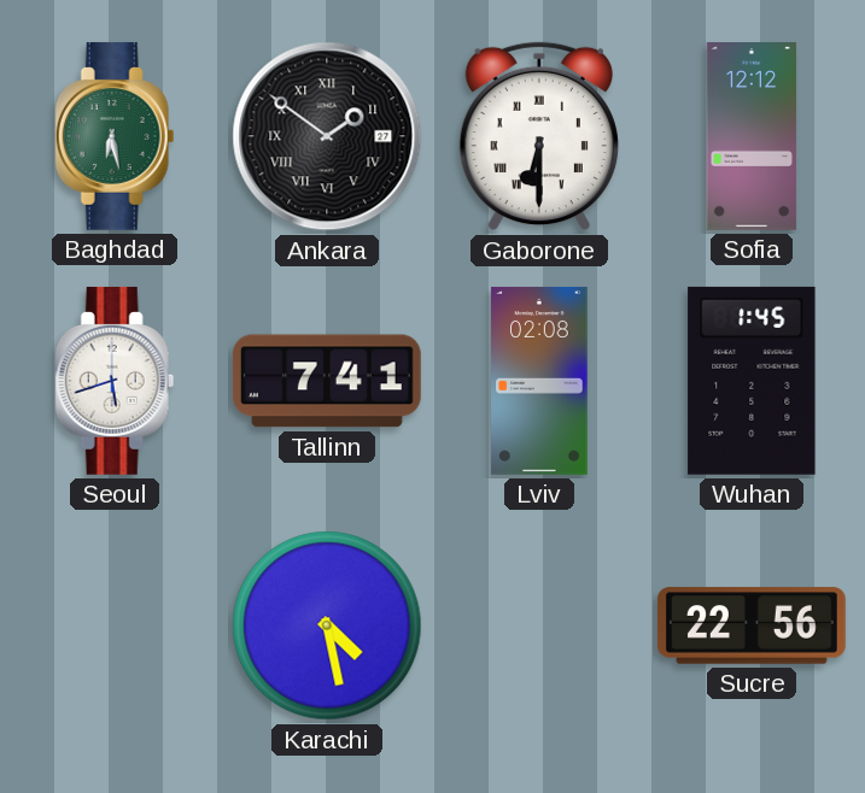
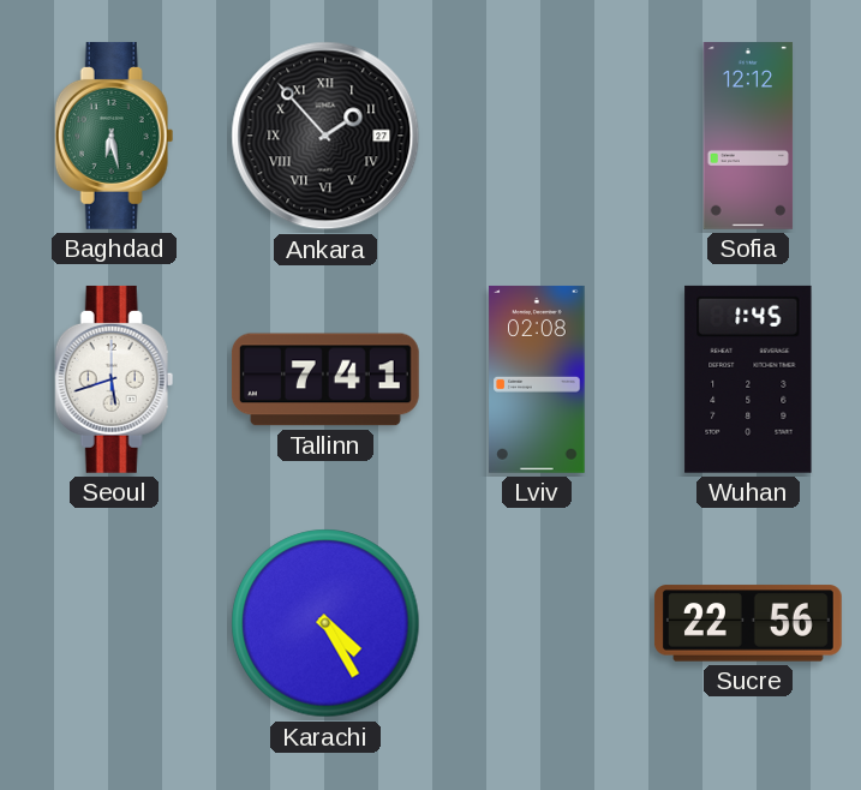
Ankara: 1:51 -> 1:53
Gaborone: 6:30 -> none
Karachi: 4:28 -> 4:25
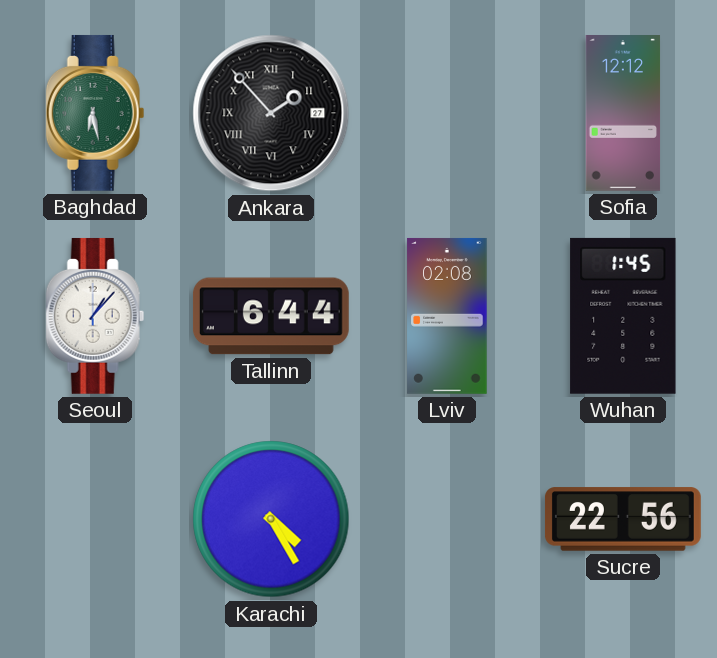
Seoul: 5:42 -> 1:07
Tallinn: 7:41 -> 6:44
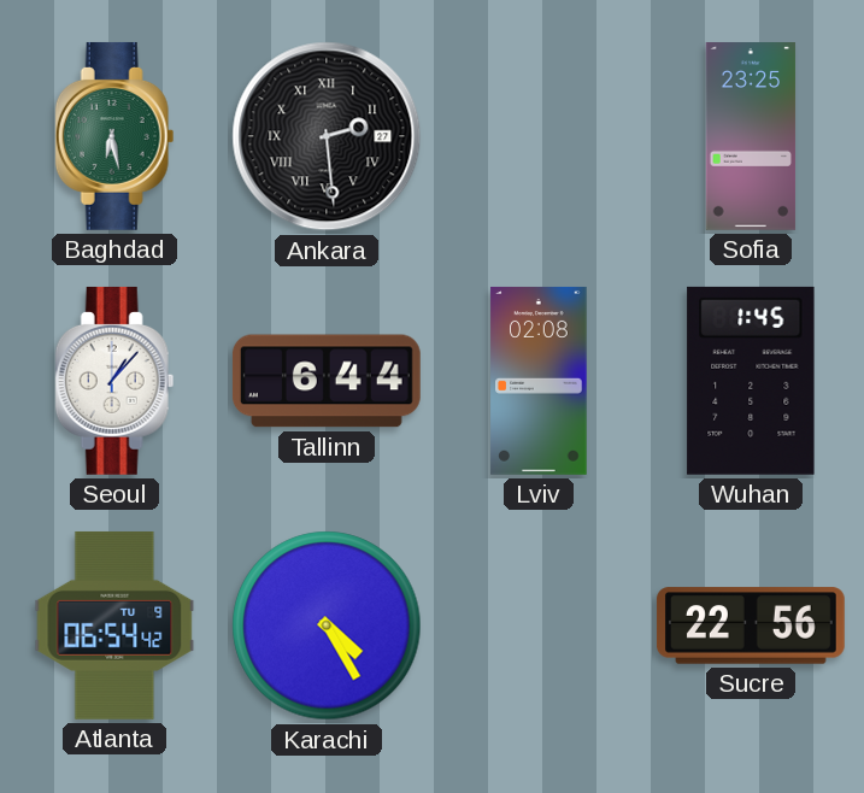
Ankara: 1:53 -> 2:29
Sofia: 12:12 -> 23:25
Atlanta: none -> 06:54
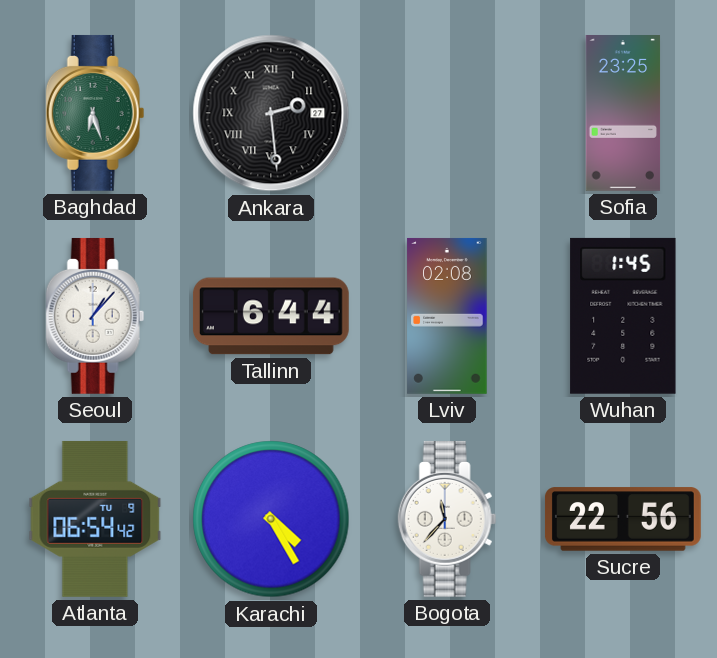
Baghdad: 6:28 -> 6:27
Bogota: none -> 11:37
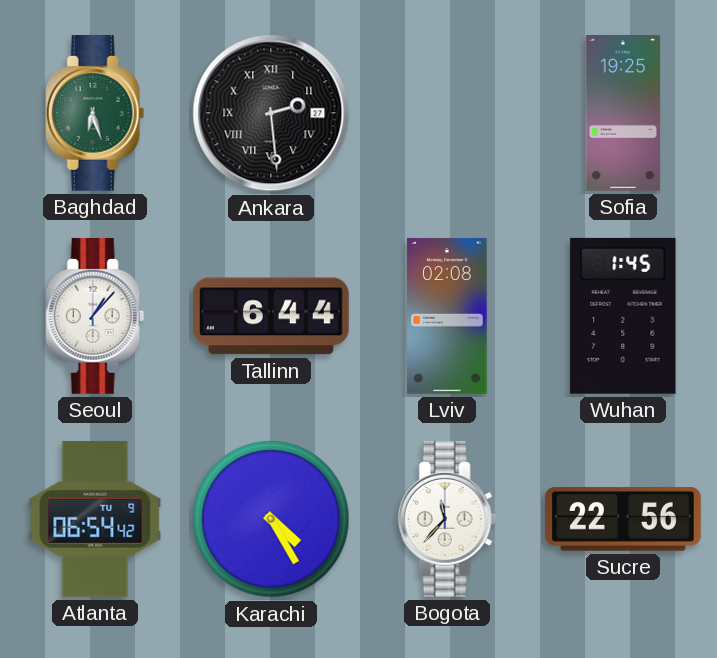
Sofia: 23:25 -> 19:25
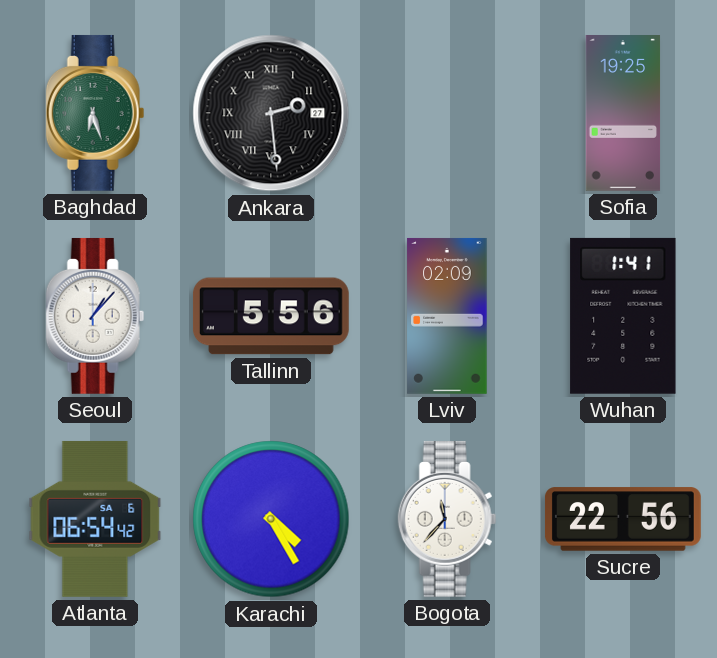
Tallinn: 6:44 -> 5:56
Lviv: 02:08 -> 02:09
Wuhan: 1:45 -> 1:41
Atlanta date: TU 9 -> SA 6
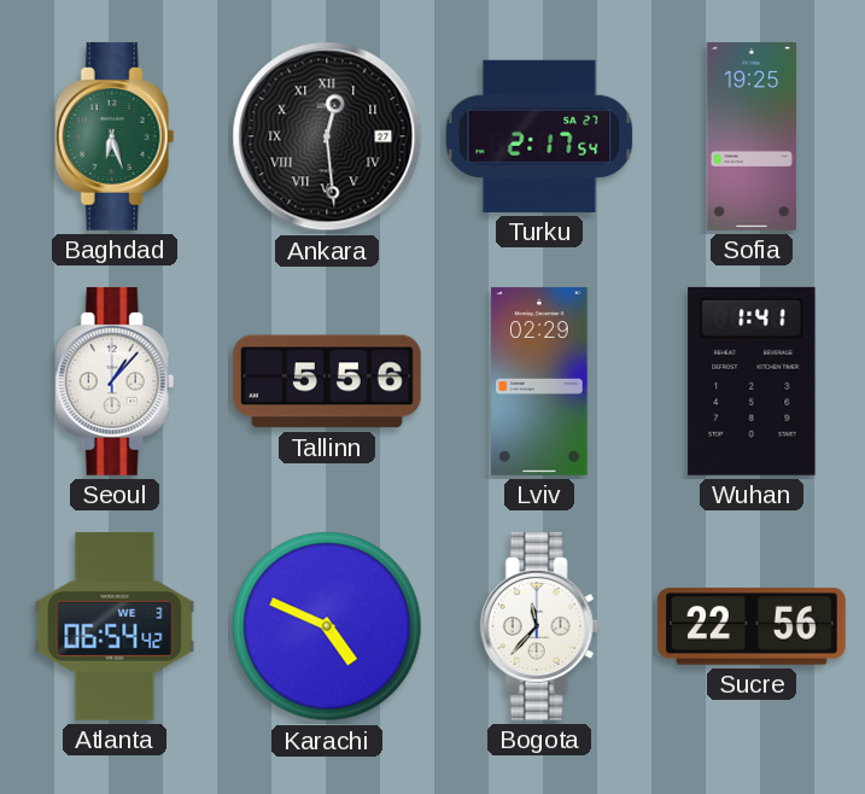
Ankara: 2:29 -> 12:29
Turku: none -> 2:17
Lviv: 02:09 -> 02:29
Atlanta date: SA 6 -> WE 3
Karachi: 4:25 -> 4:49
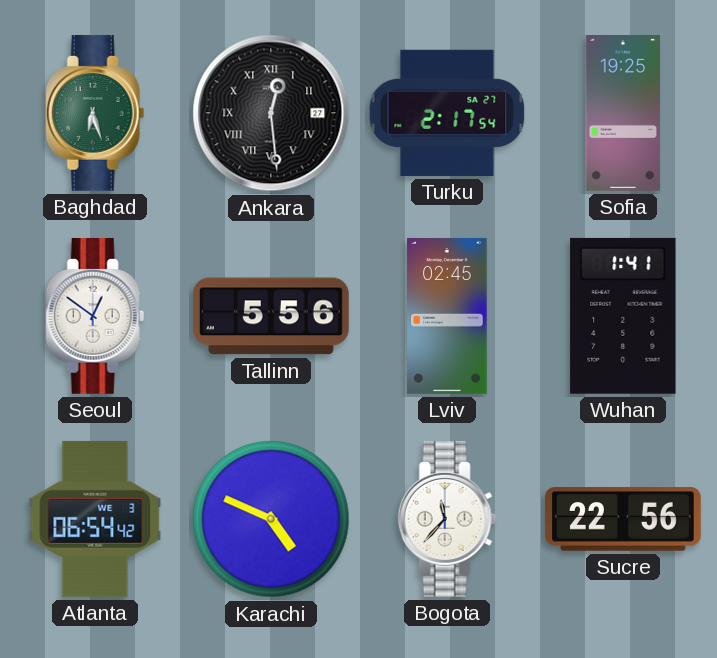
Seoul: 1:07 -> 12:51
Lviv: 02:29 -> 02:45
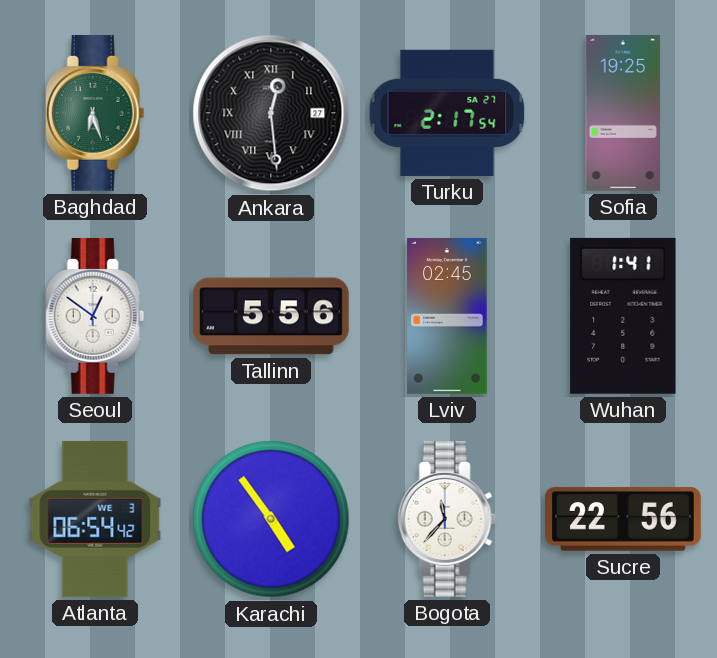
Karachi: 4:49 -> 4:54
